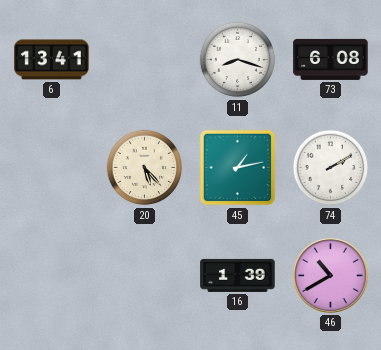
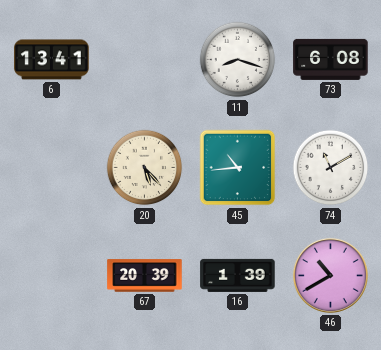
45: 1:13 -> 10:44
74: 2:10 -> 11:10
67: none -> 20:39
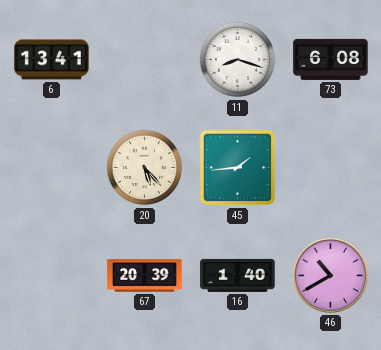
45: 10:44 -> 1:44
74: 11:10 -> none
16: 1:39 -> 1:40
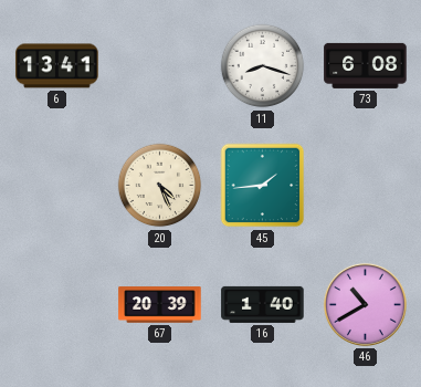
20: 5:23 -> 4:26
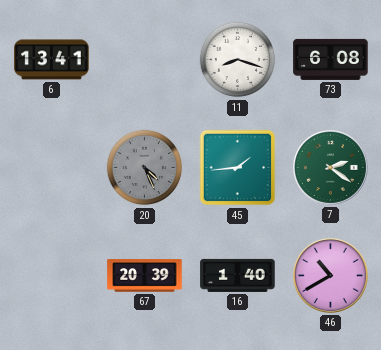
20 dial: cream -> grey
7: none -> 2:21
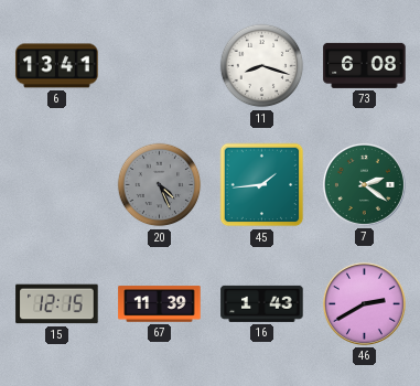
15: none -> 12:15
67: 20:39 -> 11:39
16: 1:40 -> 1:43
46: 10:40 -> 2:40
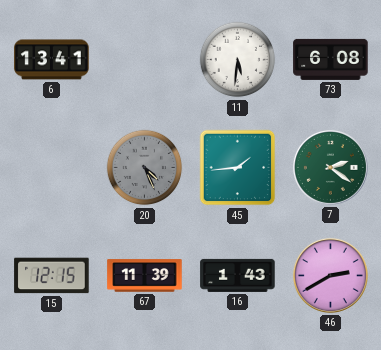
11: 8:18 -> 5:31
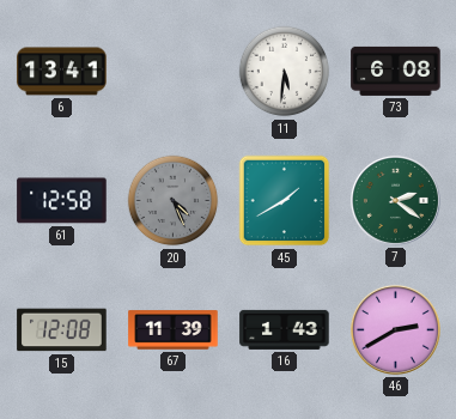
61: none -> 12:58
45: 1:44 -> 1:40
15: 12:15 -> 12:08
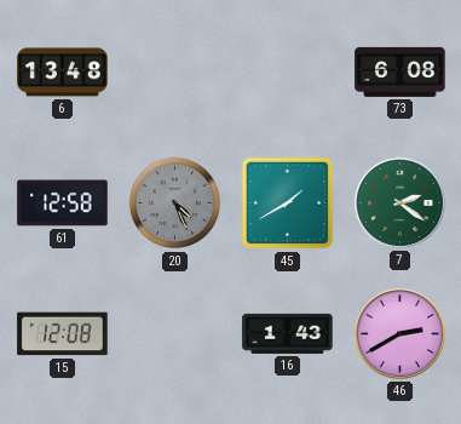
6: 13:41 -> 13:48
11: 5:31 -> none
67: 11:39 -> none
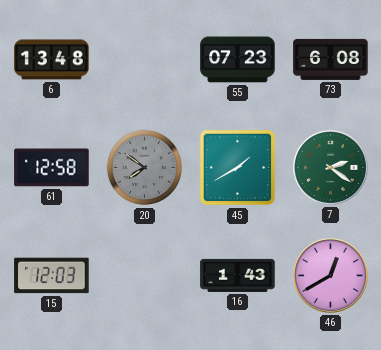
55: none -> 07:23
20: 4:26 -> 7:51
15: 12:08 -> 12:03
46: 2:40 -> 12:40
